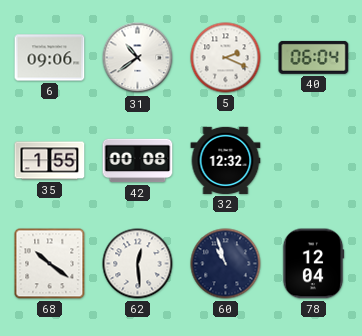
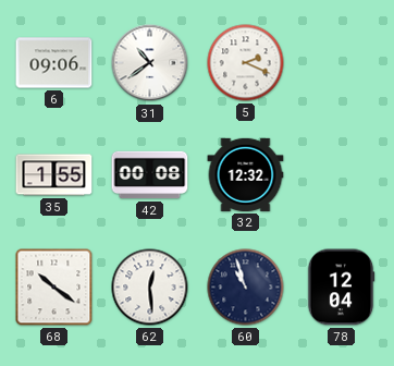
40: 06:04 -> none
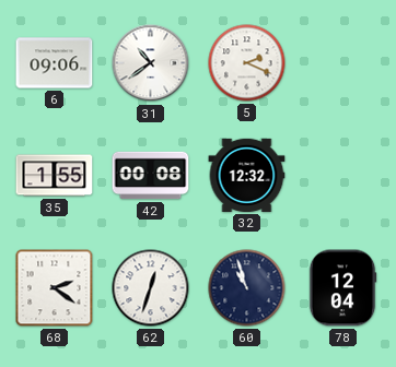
68: 10:21 -> 2:21
62: 12:29 -> 12:33
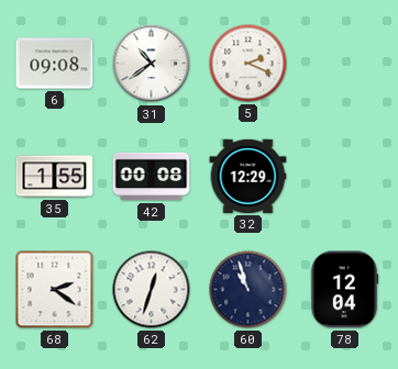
6: 09:06 -> 09:08
32: 12:32 -> 12:29
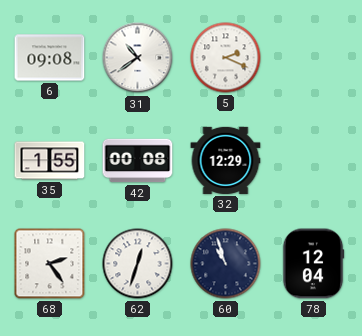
68: 2:21 -> 2:24
